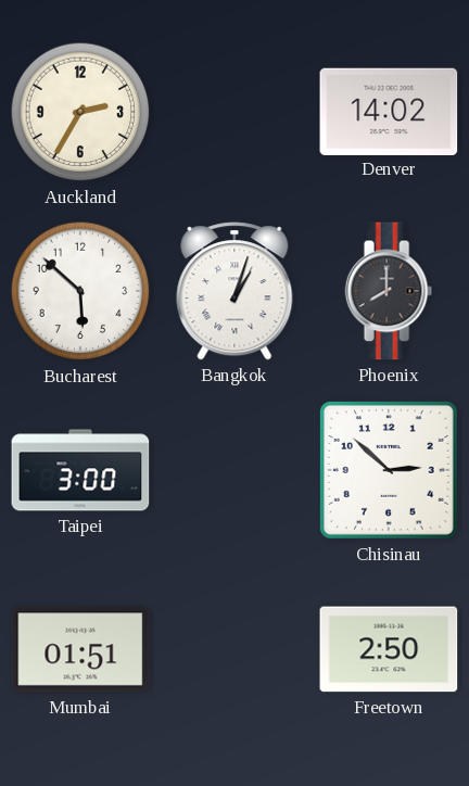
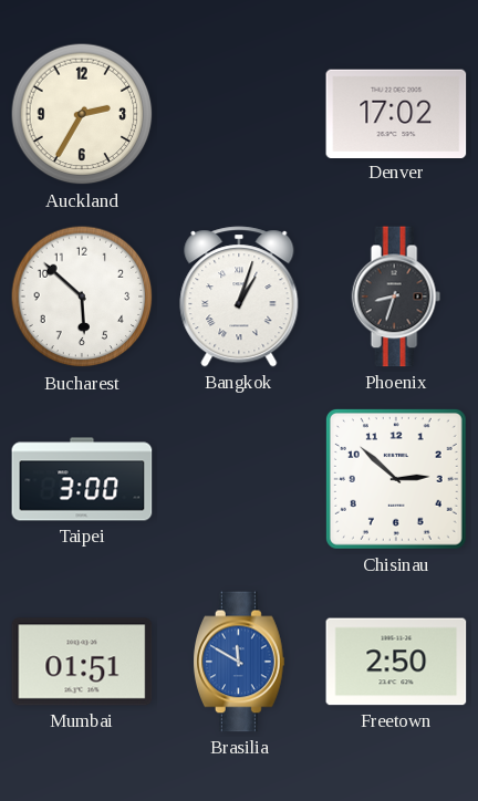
Denver: 14:02 -> 17:02
Phoenix: 8:00 -> 8:33
Brasilia: none -> 11:50
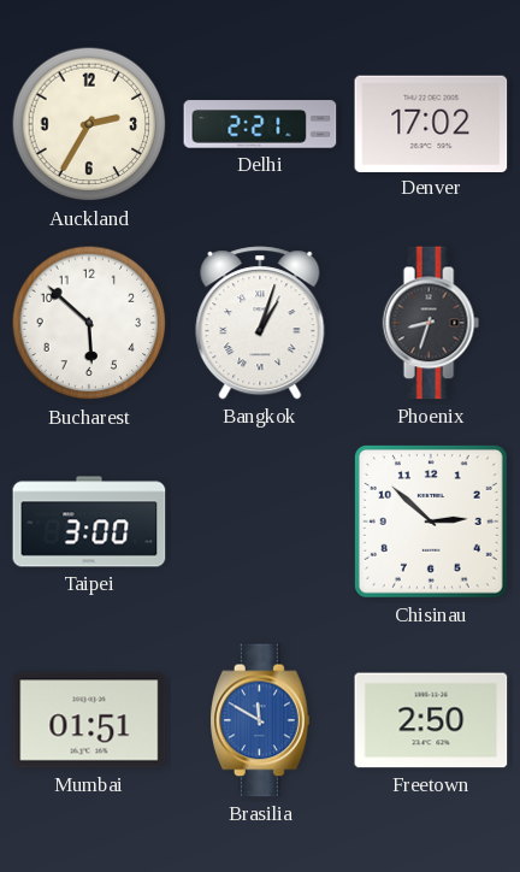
Delhi: none -> 2:21
